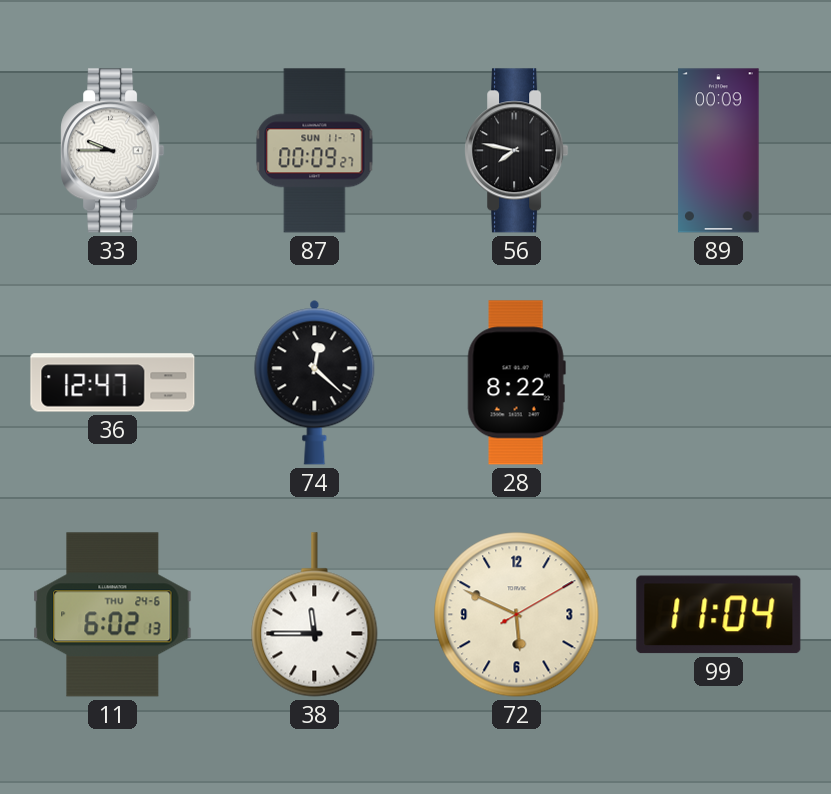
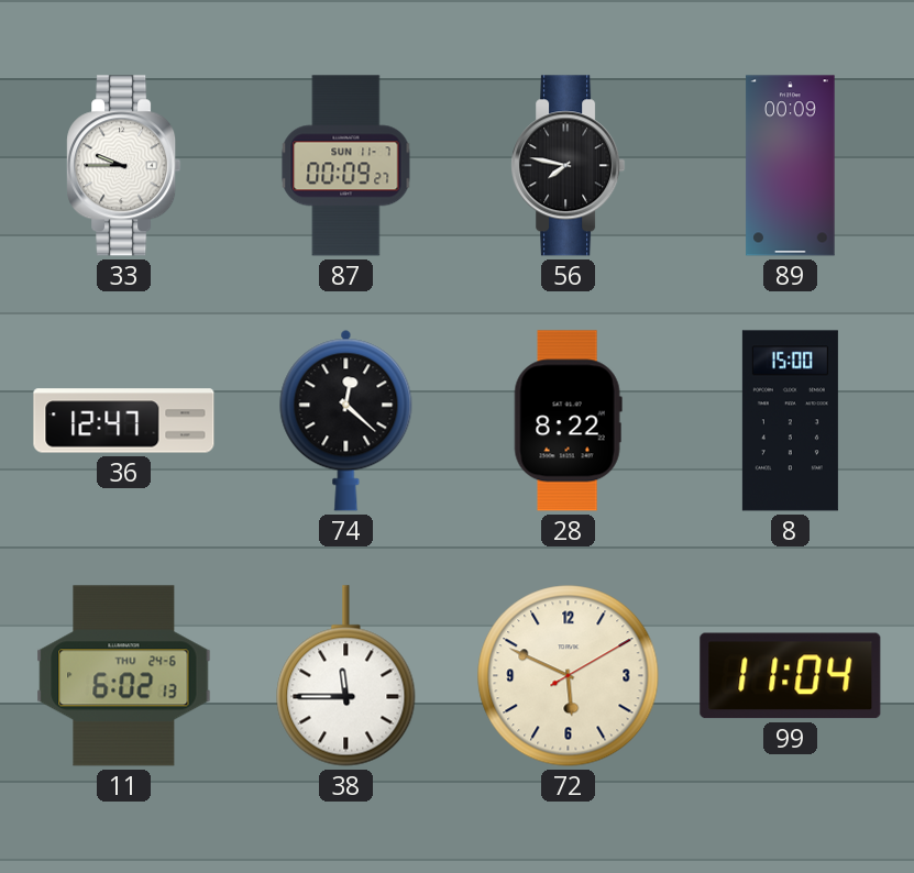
8: none -> 15:00
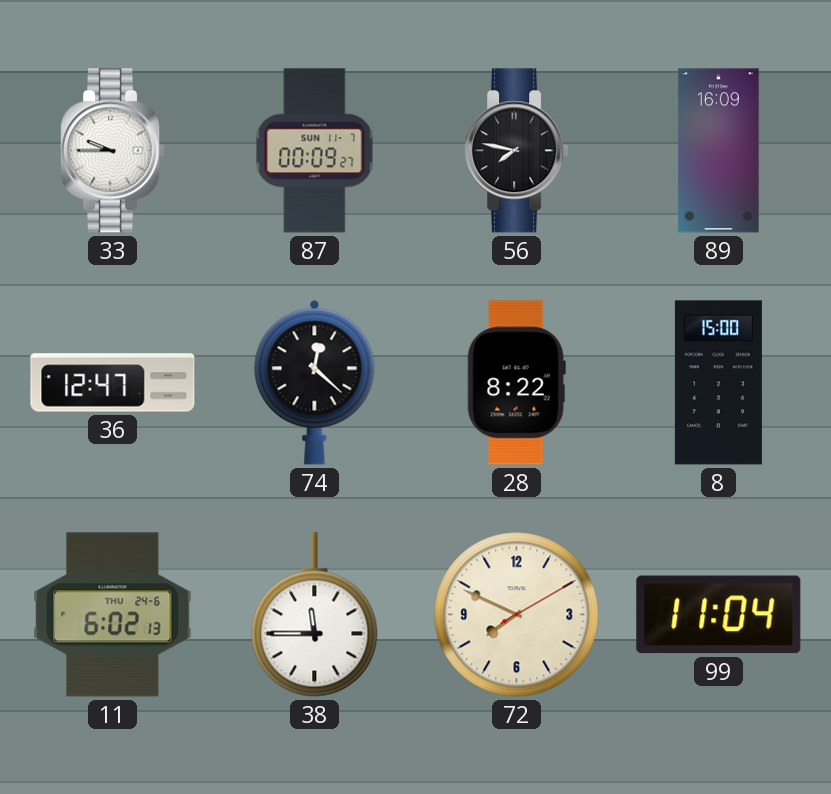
89: 00:09 -> 16:09
72: 5:49 -> 7:49
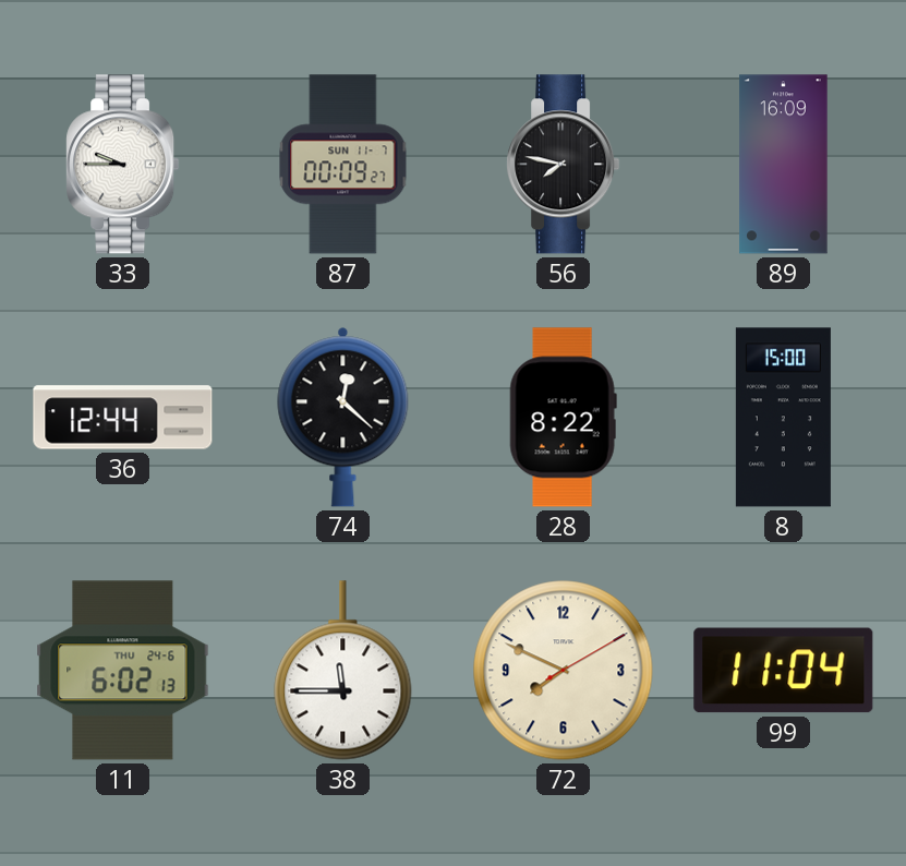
36: 12:47 -> 12:44
